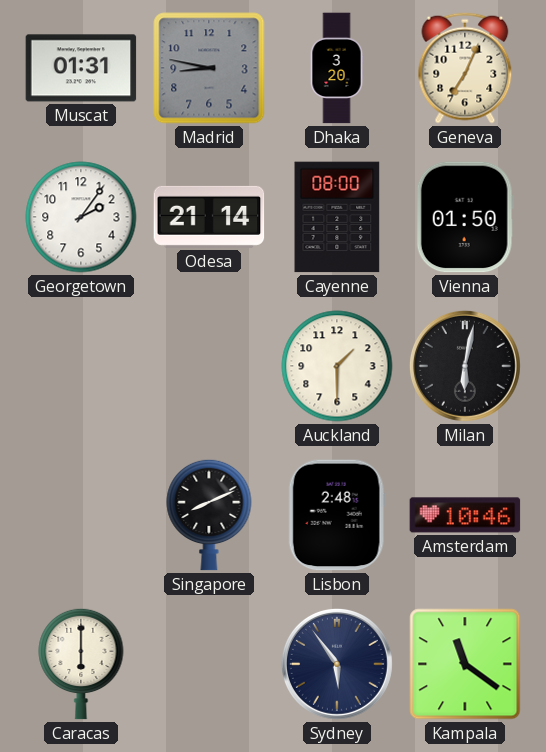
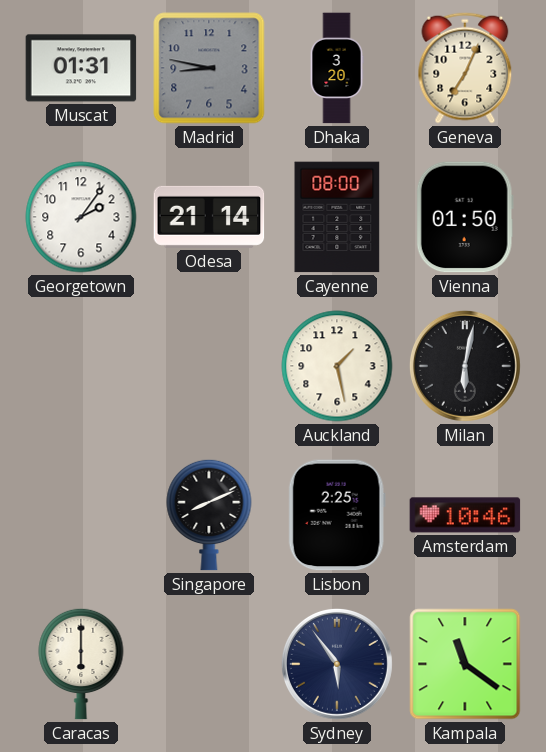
Auckland: 1:30 -> 1:28
Lisbon: 2:48 -> 2:25
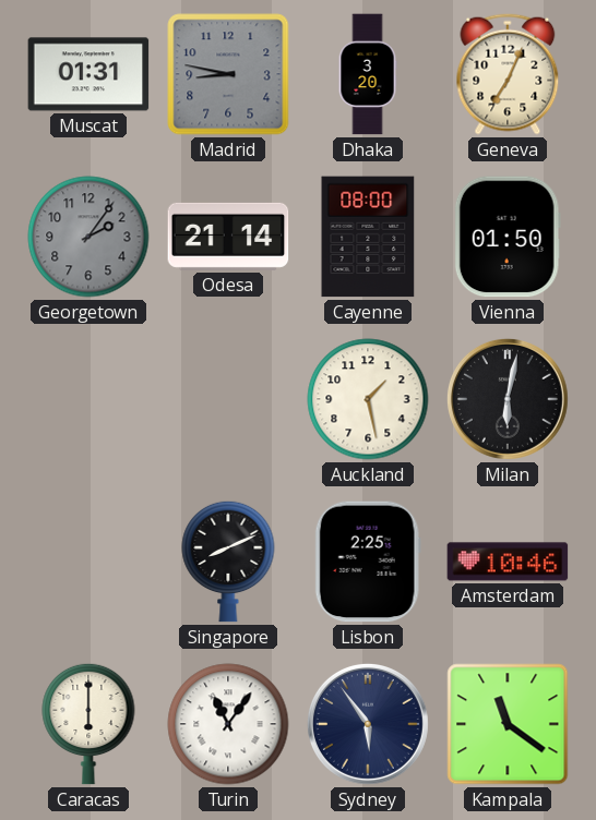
Georgetown dial: white -> grey
Turin: none -> 11:06
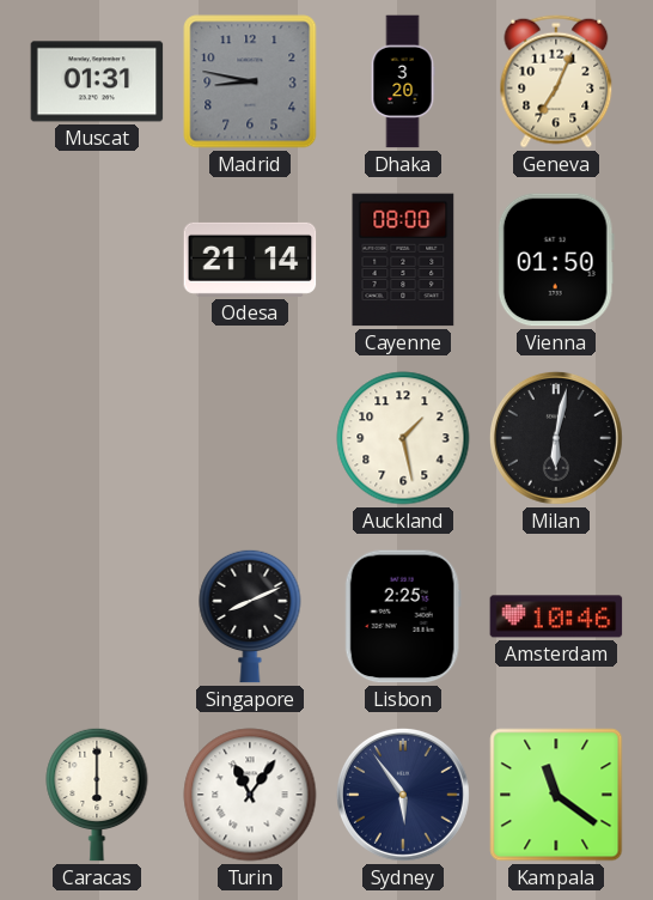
Georgetown: 2:06 -> none
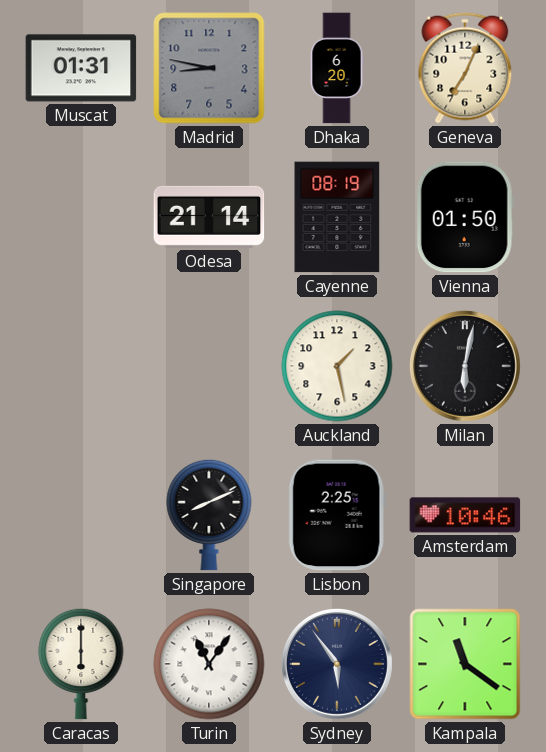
Dhaka: 3:20 -> 6:20
Cayenne: 08:00 -> 08:19
